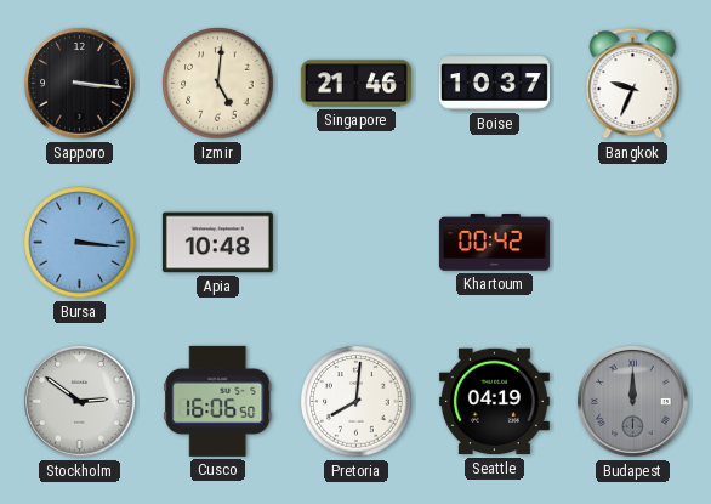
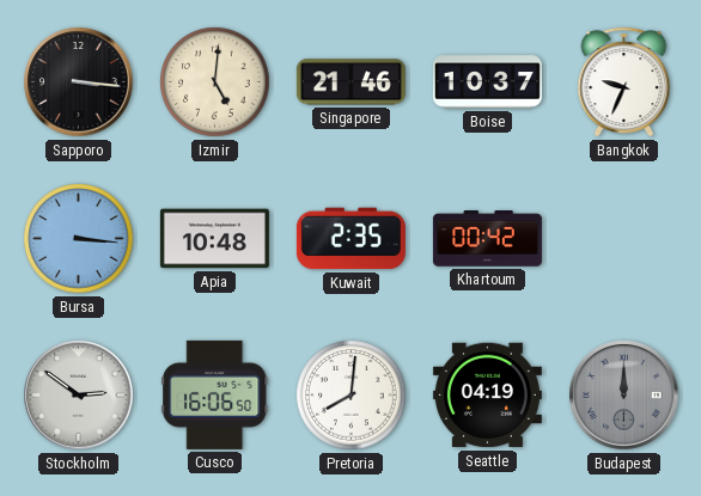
Kuwait: none -> 2:35
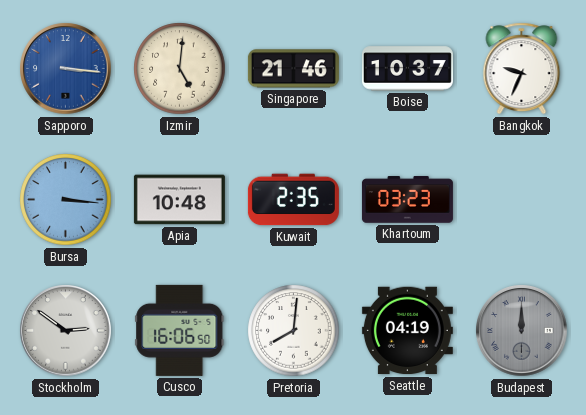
Sapporo dial: black -> blue
Khartoum: 00:42 -> 03:23
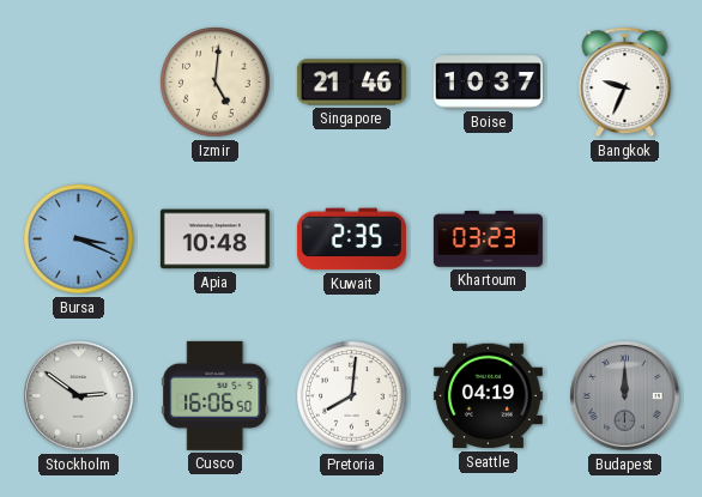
Sapporo: 3:16 -> none
Bursa: 3:16 -> 3:19
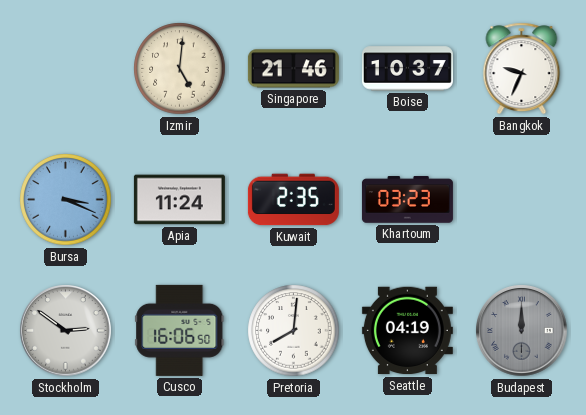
Apia: 10:48 -> 11:24
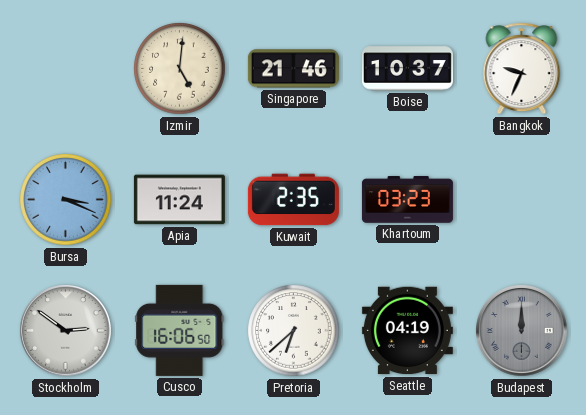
Pretoria: 8:01 -> 6:38
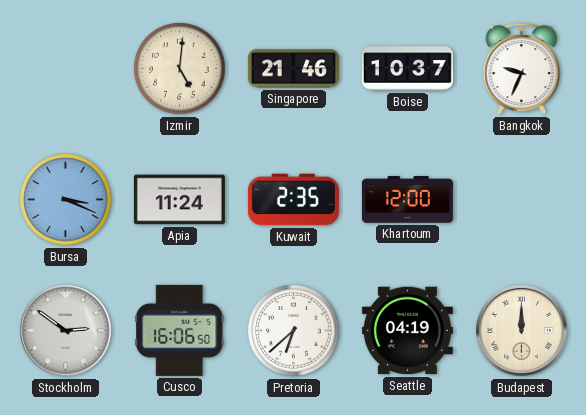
Khartoum: 03:23 -> 12:00
Budapest dial: grey -> cream
